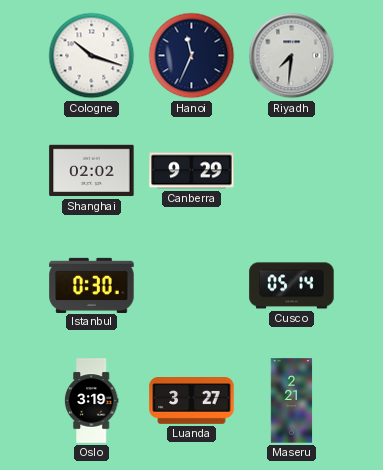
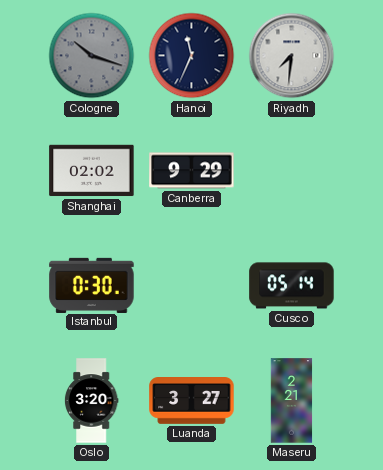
Cologne dial: white -> grey
Oslo: 3:19 -> 3:20
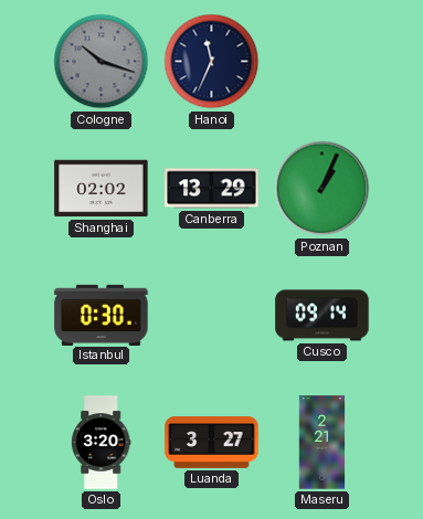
Riyadh: 7:31 -> none
Canberra: 9:29 -> 13:29
Poznan: none -> 1:04
Cusco: 05:14 -> 09:14
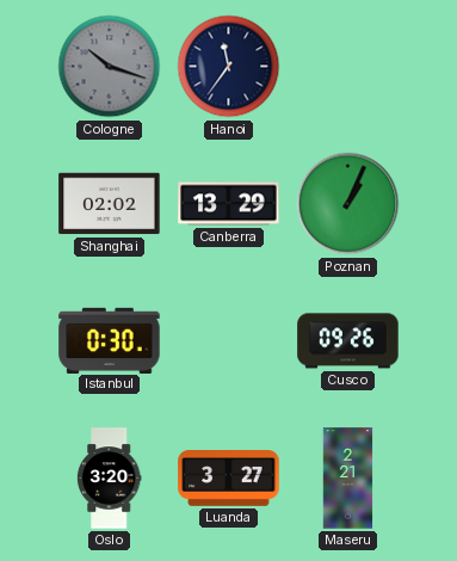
Hanoi: 11:34 -> 11:36
Cusco: 09:14 -> 09:26
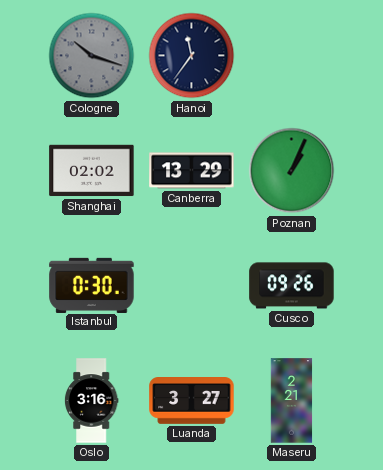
Oslo: 3:20 -> 3:16
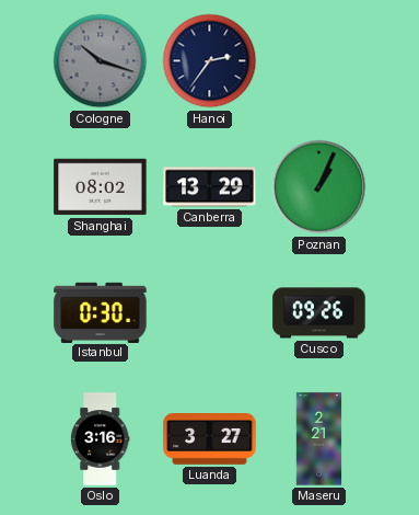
Hanoi: 11:36 -> 2:36
Shanghai: 02:02 -> 08:02
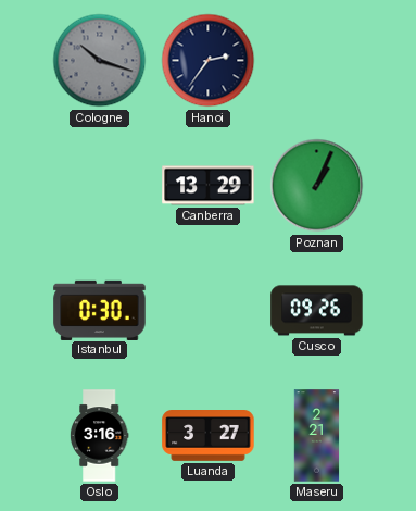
Shanghai: 08:02 -> none
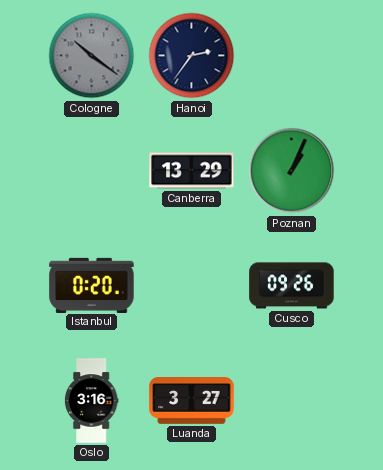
Cologne: 10:18 -> 10:21
Istanbul: 0:30 -> 0:20
Maseru: 2:21 -> none
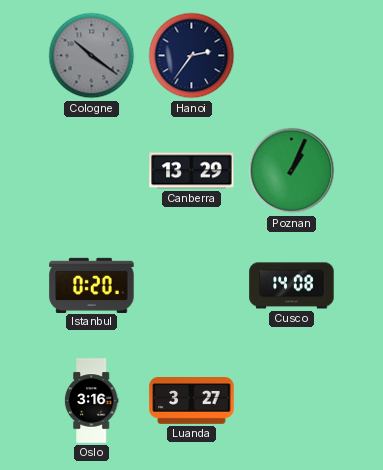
Cusco: 09:26 -> 14:08
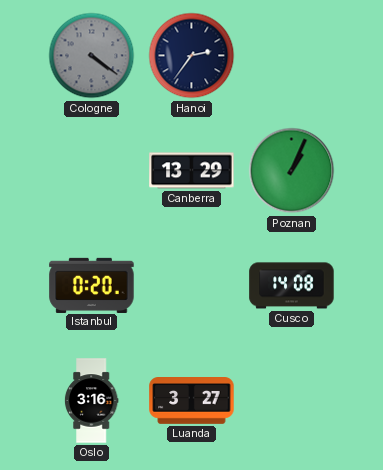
Cologne: 10:21 -> 4:21
